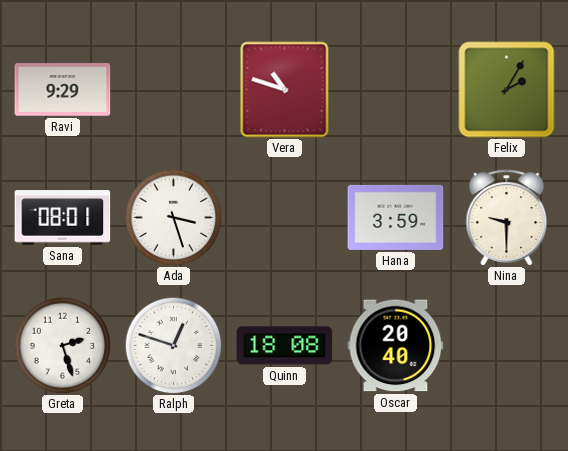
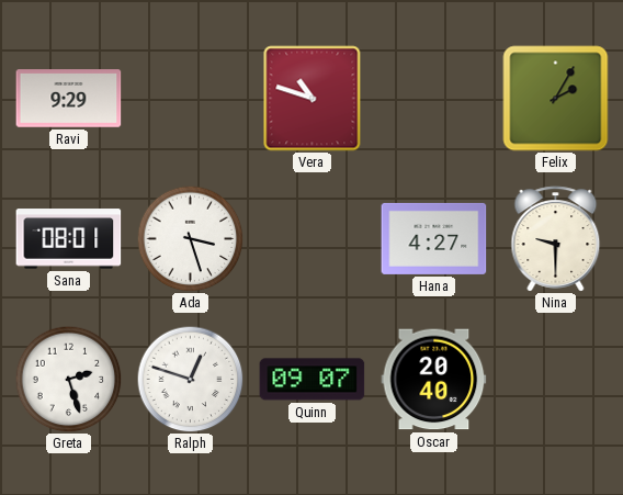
Hana: 3:59 -> 4:27
Quinn: 18:08 -> 09:07
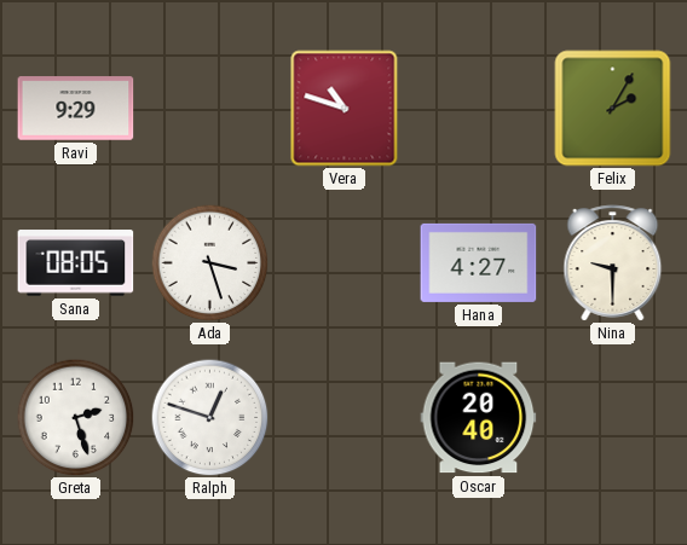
Sana: 08:01 -> 08:05
Quinn: 09:07 -> none
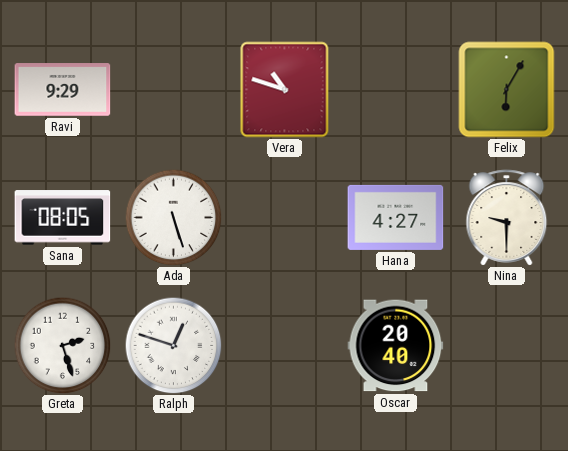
Felix: 2:05 -> 6:05
Ada: 3:27 -> 5:27
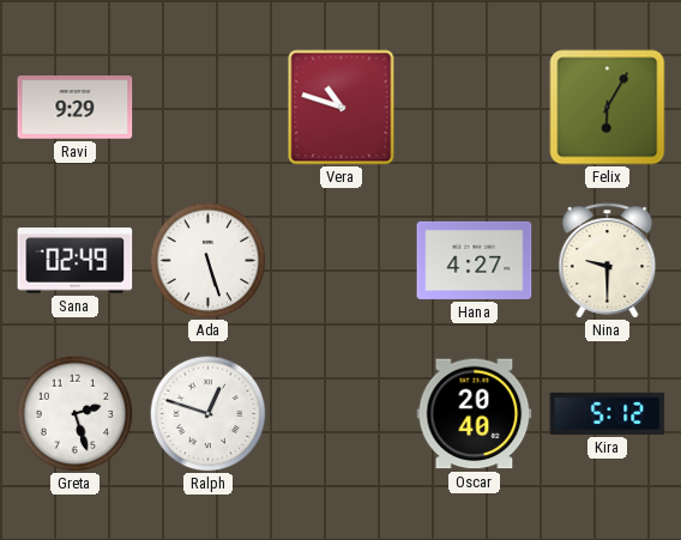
Sana: 08:05 -> 02:49
Kira: none -> 5:12
